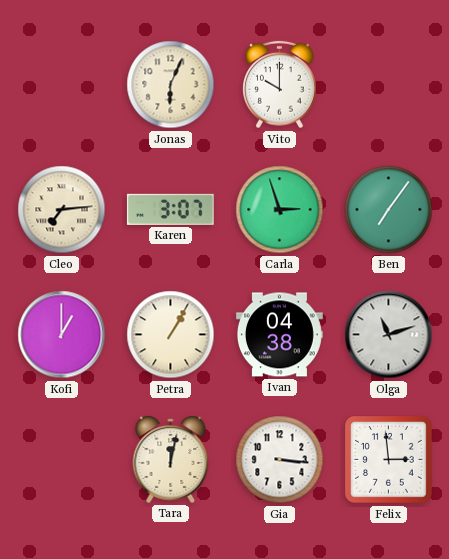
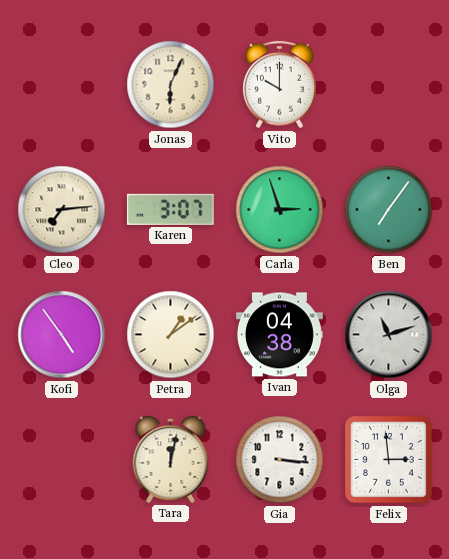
Kofi: 1:00 -> 4:54
Petra: 1:05 -> 1:09
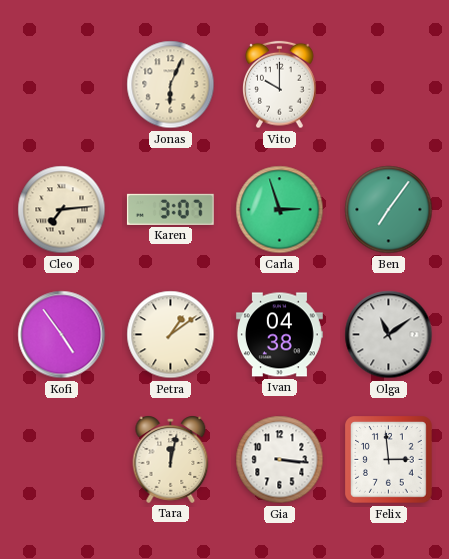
Olga: 11:12 -> 11:09
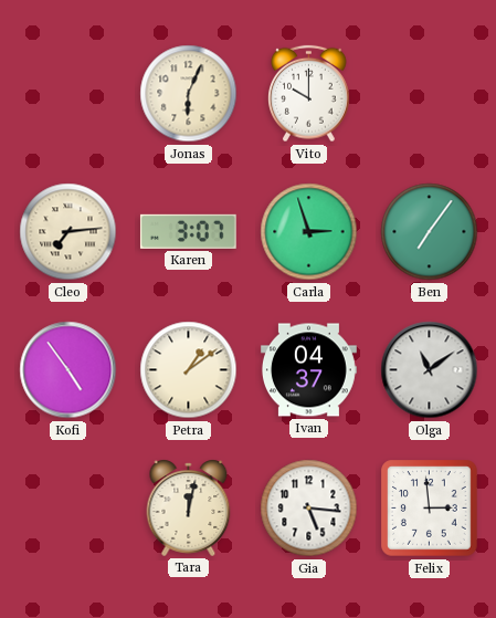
Ivan: 04:38 -> 04:37
Gia: 3:16 -> 5:16
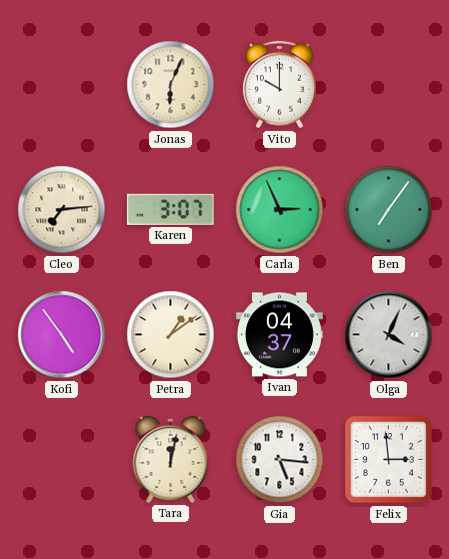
Carla: 2:57 -> 2:56
Olga: 11:09 -> 4:04
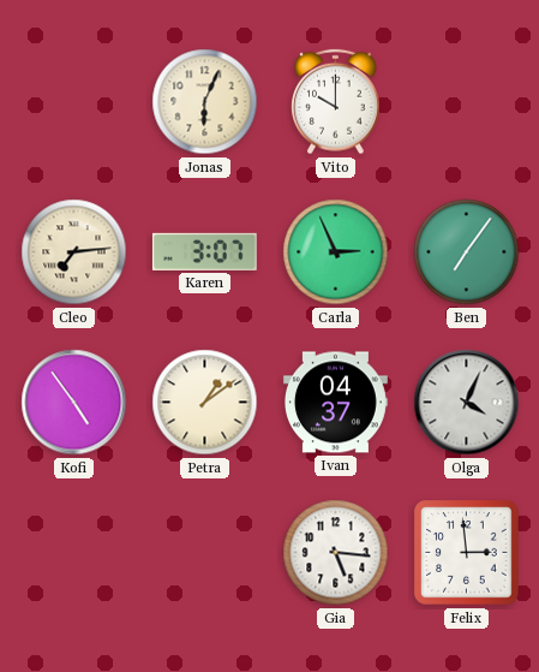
Tara: 12:02 -> none
